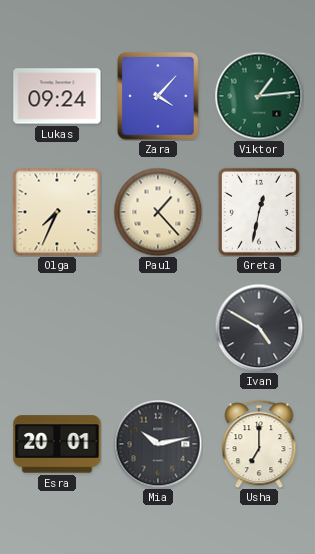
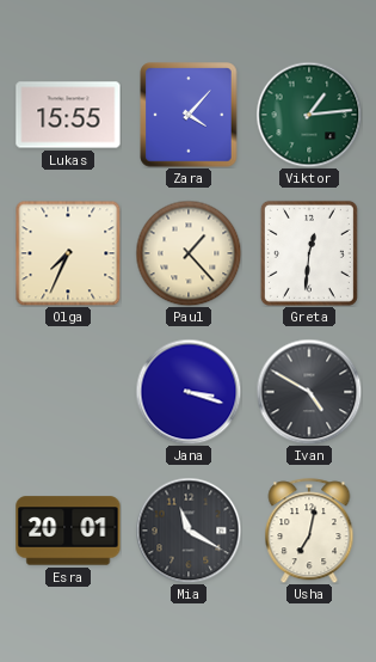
Lukas: 09:24 -> 15:55
Greta: 12:32 -> 12:31
Jana: none -> 3:18
Mia: 10:13 -> 11:20
Usha: 7:00 -> 7:02
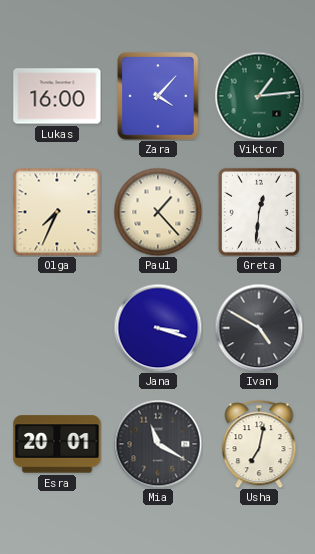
Lukas: 15:55 -> 16:00
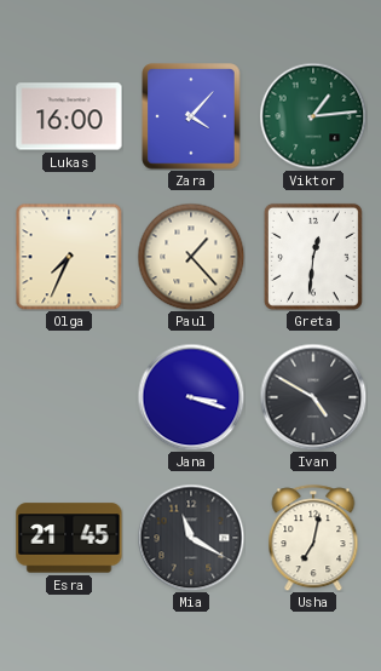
Esra: 20:01 -> 21:45
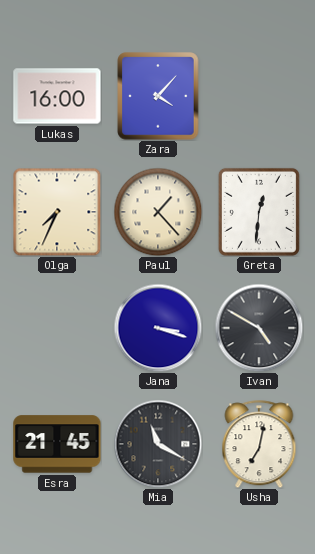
Viktor: 1:14 -> none
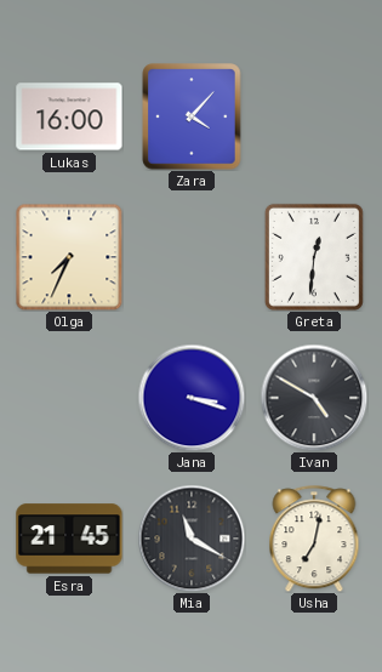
Paul: 1:23 -> none
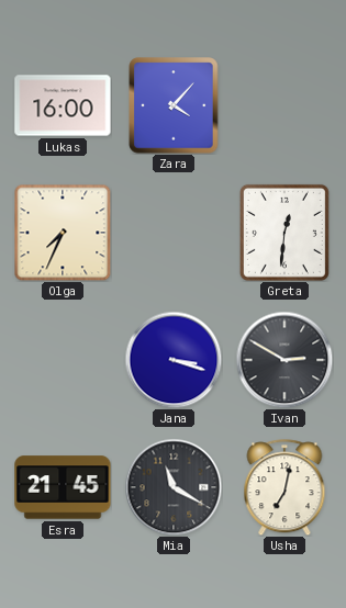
Ivan: 4:50 -> 2:50
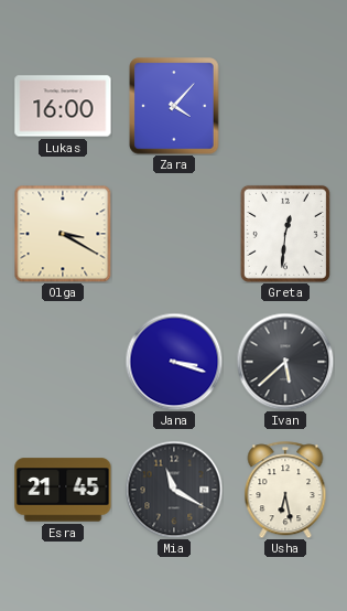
Olga: 7:34 -> 3:20
Ivan: 2:50 -> 5:38
Usha: 7:02 -> 6:28
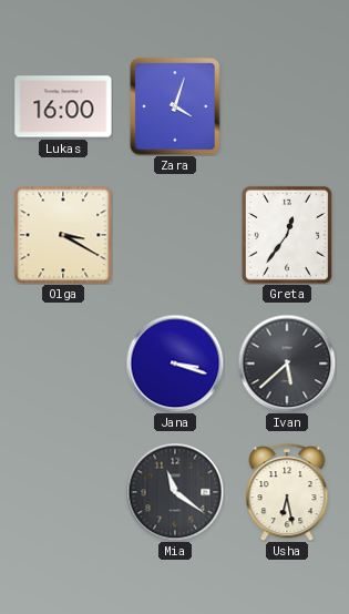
Zara: 4:07 -> 4:03
Greta: 12:31 -> 12:36
Esra: 21:45 -> none
Mia: 11:20 -> 11:21
